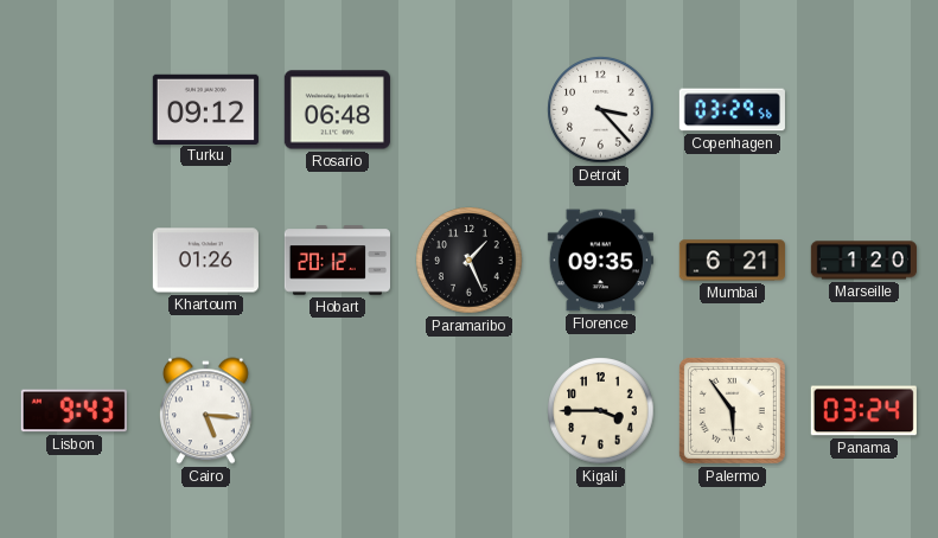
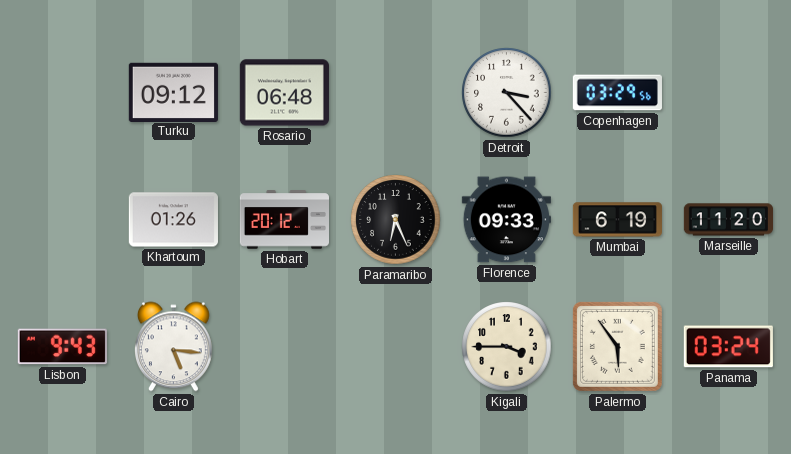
Paramaribo: 1:26 -> 6:26
Florence: 09:35 -> 09:33
Mumbai: 6:21 -> 6:19
Marseille: 1:20 -> 11:20
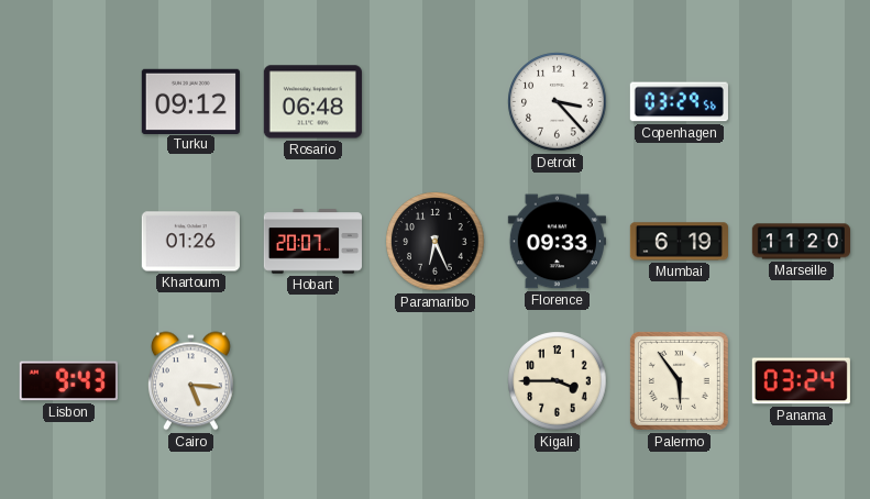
Hobart: 20:12 -> 20:07
